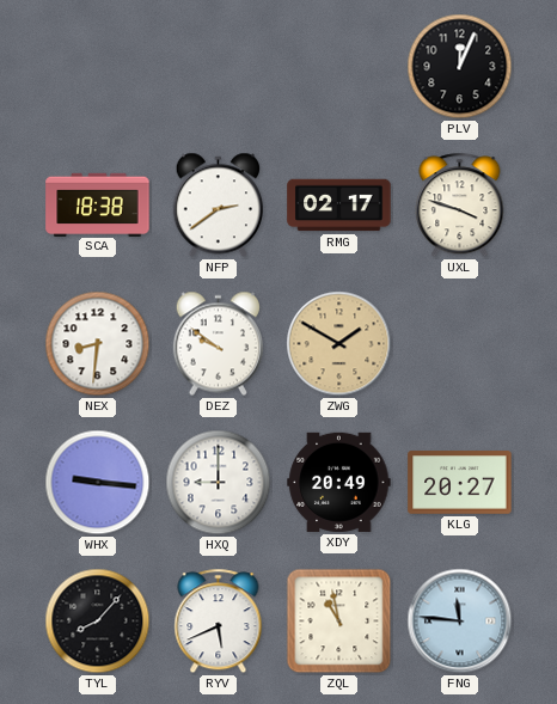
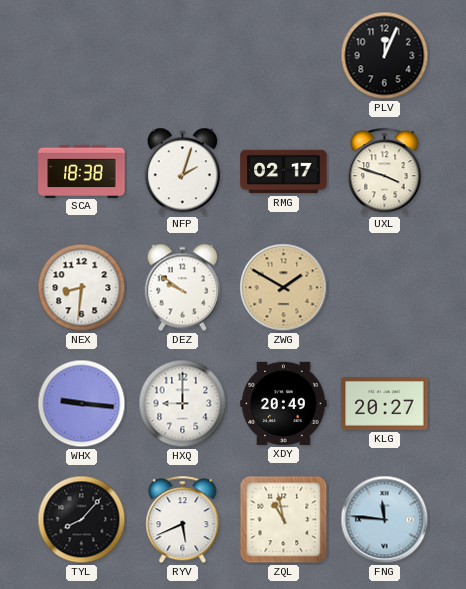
NFP: 2:39 -> 2:03
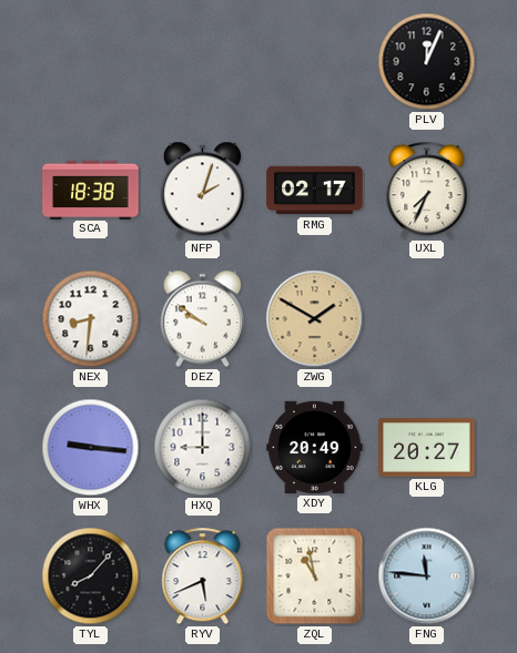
UXL: 3:48 -> 7:34
